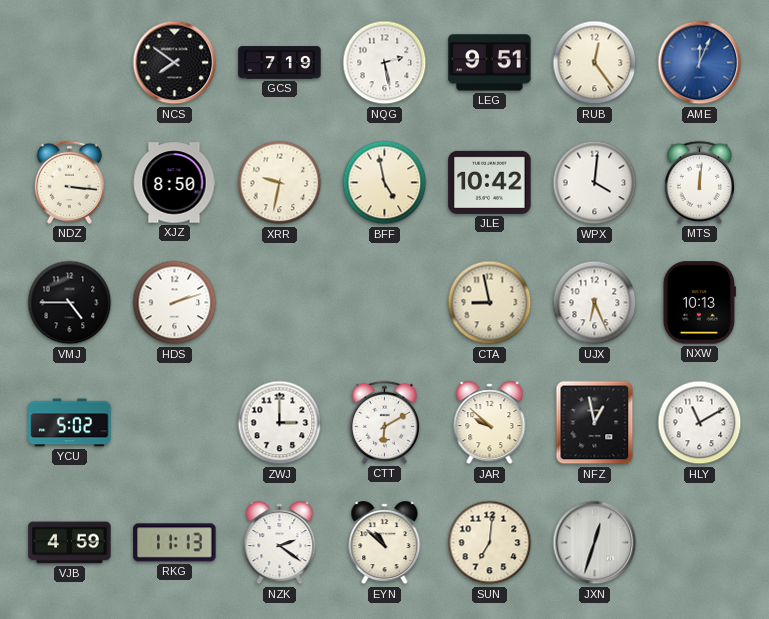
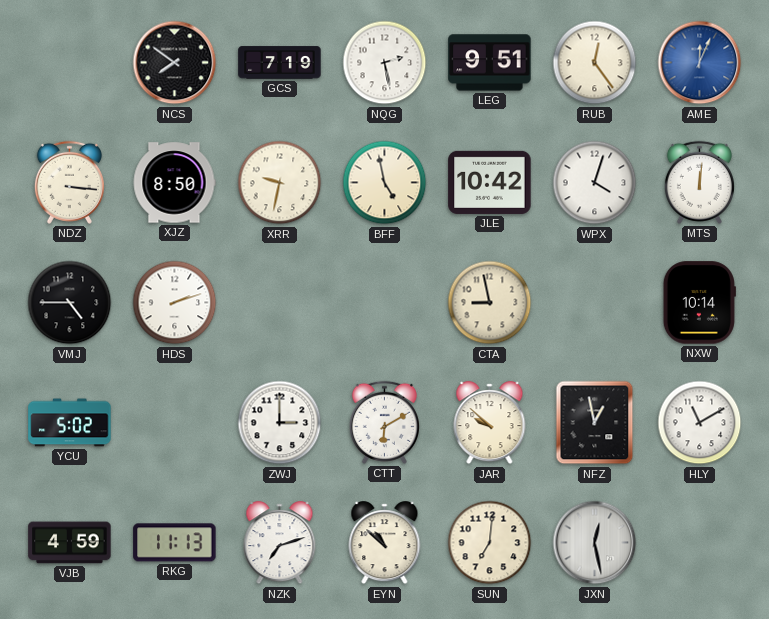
WPX: 4:01 -> 4:03
UJX: 6:26 -> none
NXW: 10:13 -> 10:14
NZK: 2:21 -> 7:12
JXN: 12:33 -> 12:28
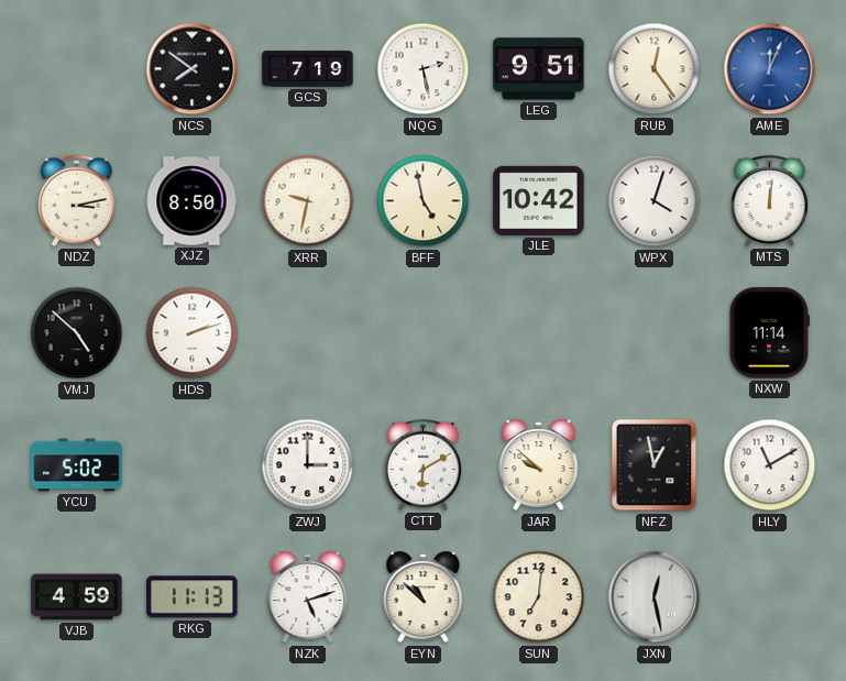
NDZ: 3:16 -> 3:13
VMJ: 4:45 -> 4:52
CTA: 8:58 -> none
NXW: 10:14 -> 11:14
NZK: 7:12 -> 5:12
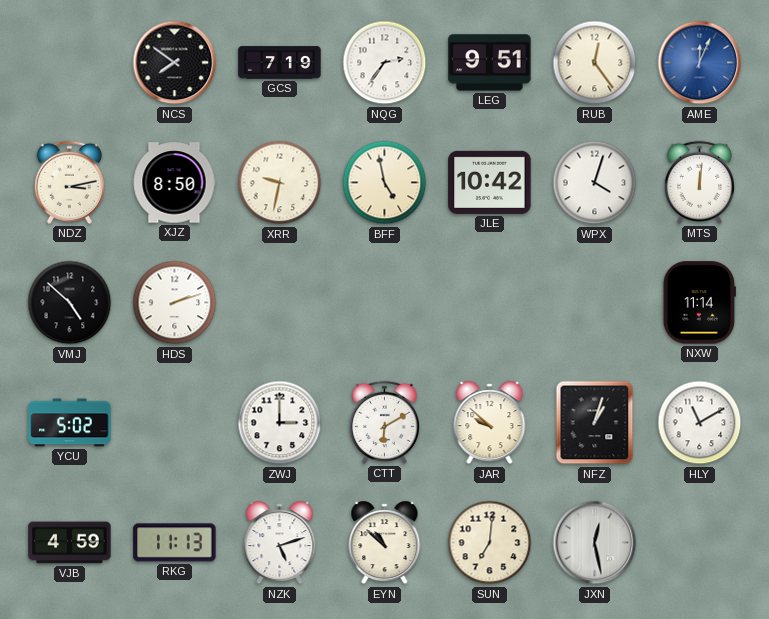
NQG: 2:28 -> 2:36
NFZ: 12:58 -> 1:03
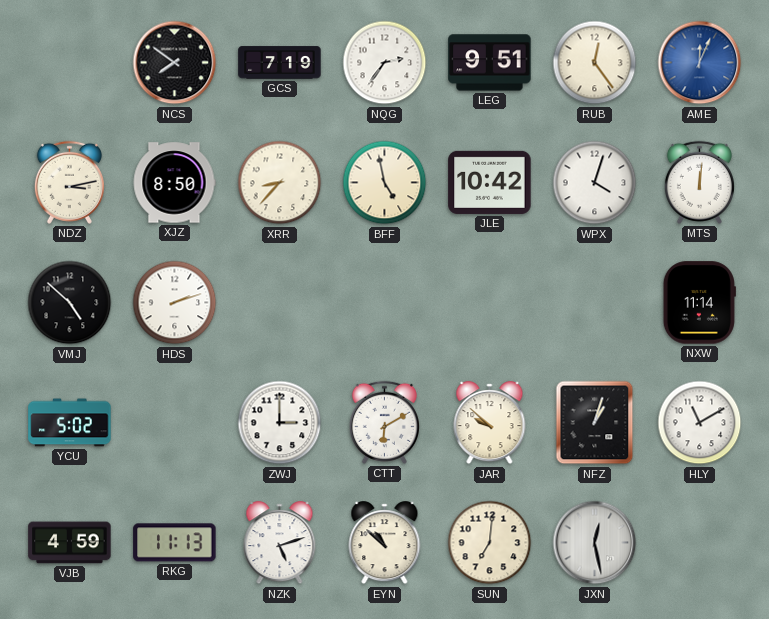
XRR: 9:32 -> 8:37
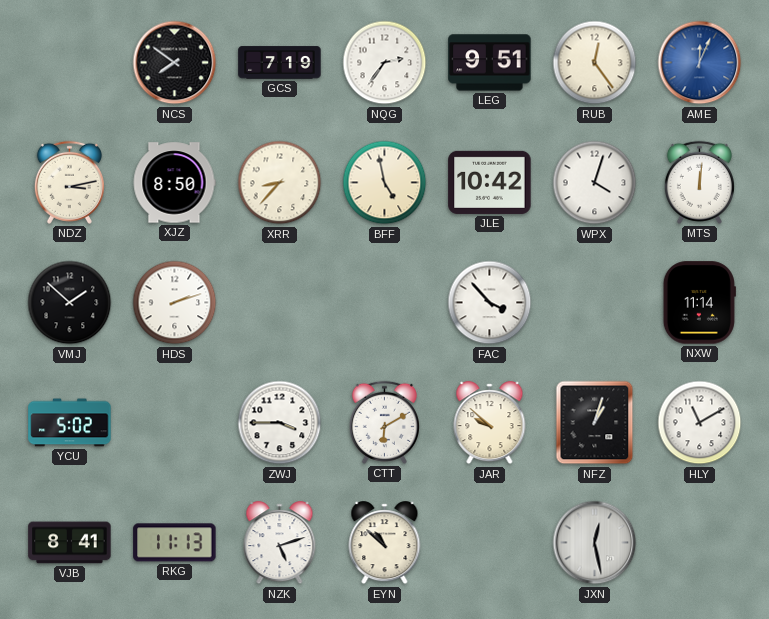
VMJ: 4:52 -> 1:52
FAC: none -> 3:53
ZWJ: 3:00 -> 3:45
VJB: 4:59 -> 8:41
SUN: 7:01 -> none
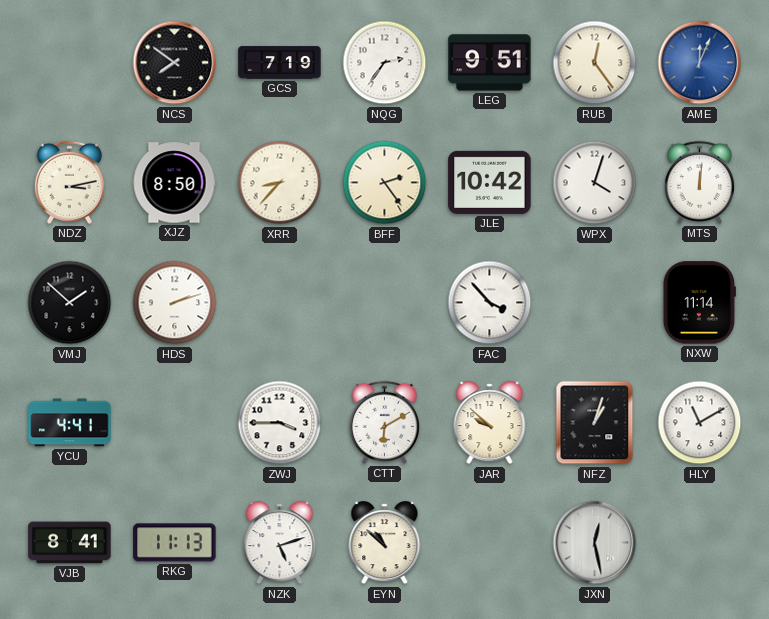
BFF: 4:58 -> 2:24
YCU: 5:02 -> 4:41
